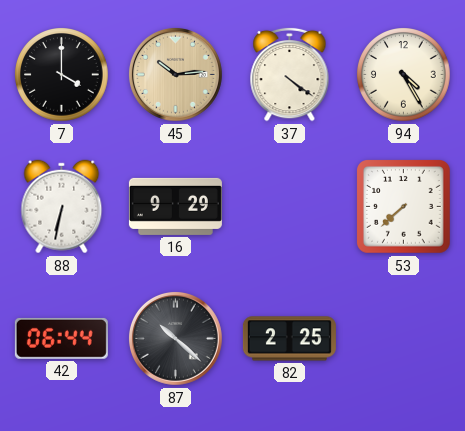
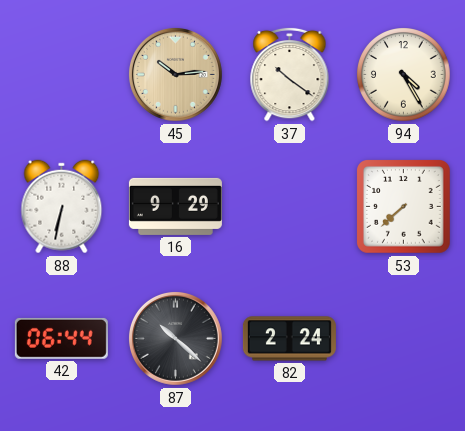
7: 4:00 -> none
37: 4:21 -> 10:21
82: 2:25 -> 2:24
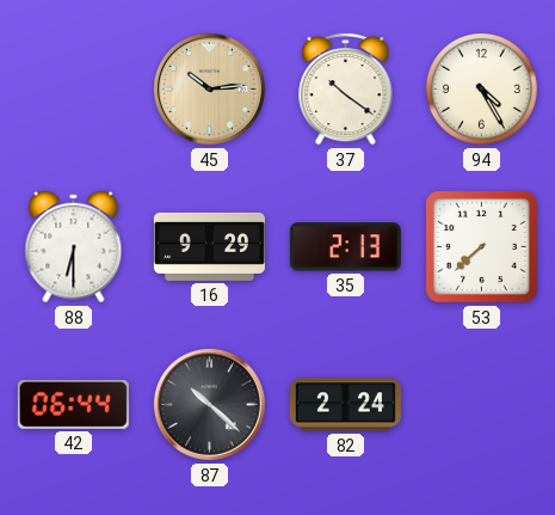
88: 6:32 -> 6:30
35: none -> 2:13
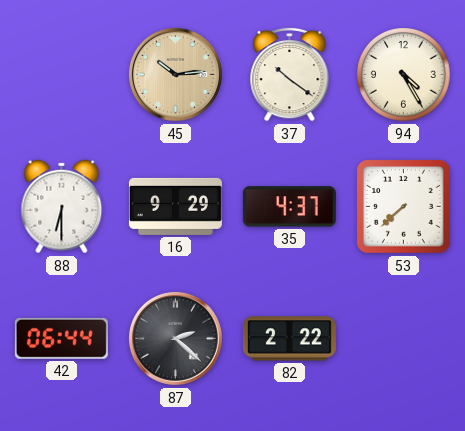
35: 2:13 -> 4:37
87: 10:22 -> 2:22
82: 2:24 -> 2:22
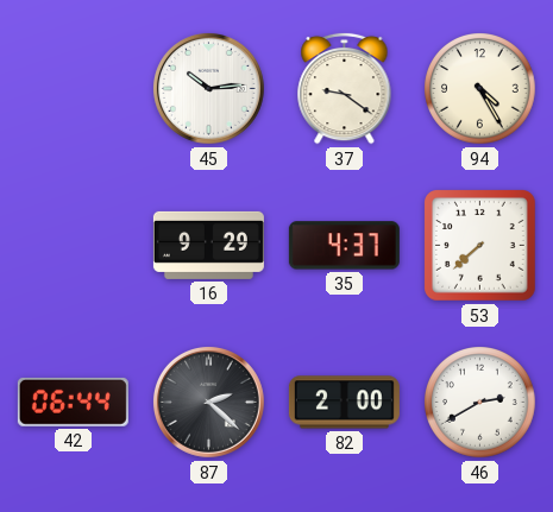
45 dial: champagne -> white
37: 10:21 -> 9:21
88: 6:30 -> none
82: 2:22 -> 2:00
46: none -> 2:40
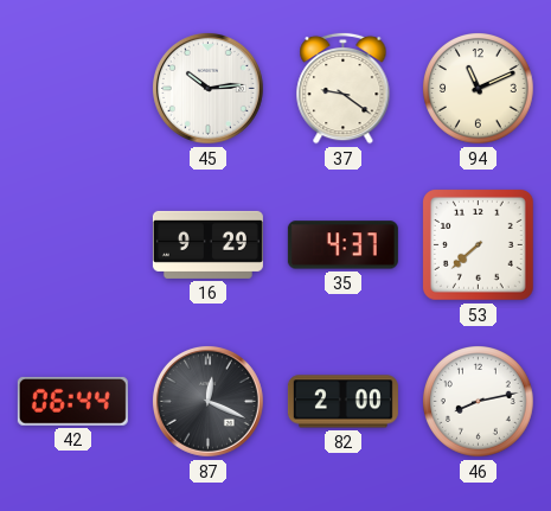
94: 4:25 -> 11:11
87: 2:22 -> 12:19
46: 2:40 -> 8:13
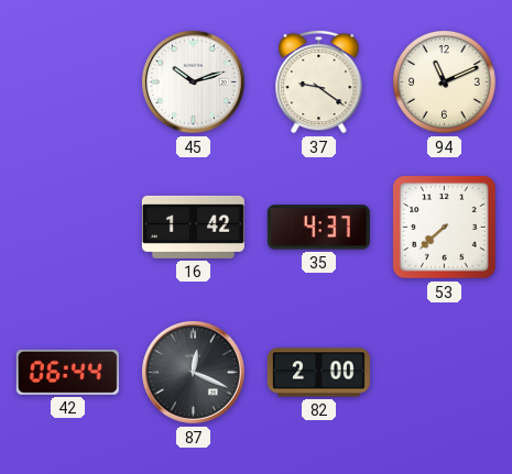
45: 10:14 -> 10:12
16: 9:29 -> 1:42
46: 8:13 -> none
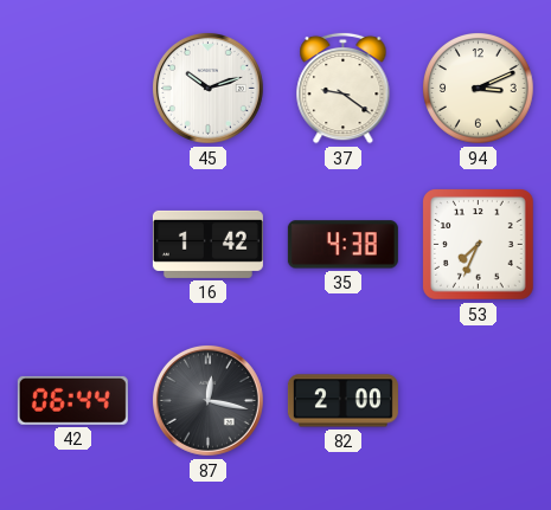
94: 11:11 -> 3:11
35: 4:37 -> 4:38
53: 7:38 -> 7:34
87: 12:19 -> 12:17
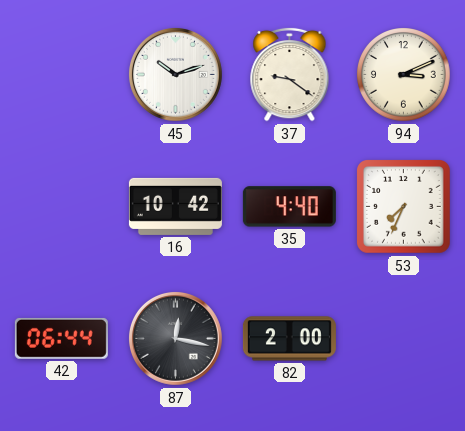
16: 1:42 -> 10:42
35: 4:38 -> 4:40
